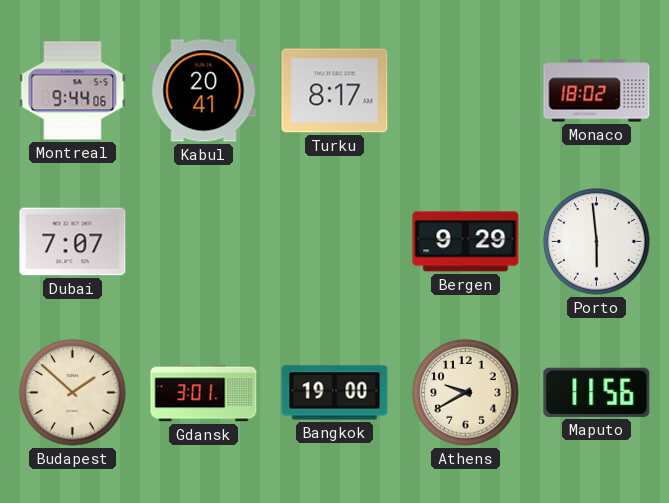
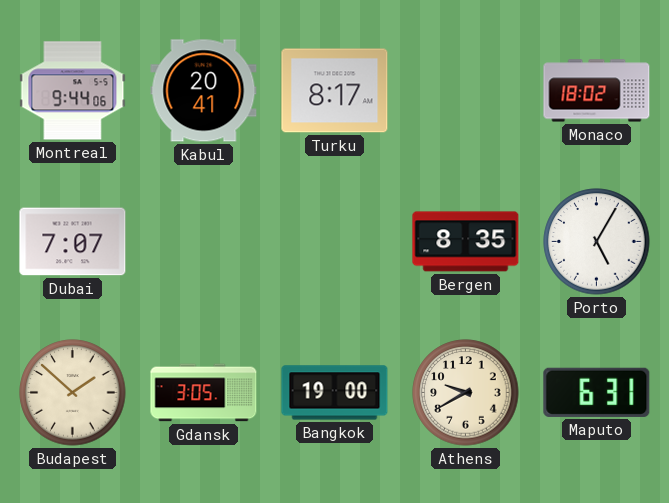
Bergen: 9:29 -> 8:35
Porto: 5:59 -> 5:05
Gdansk: 3:01 -> 3:05
Maputo: 11:56 -> 6:31
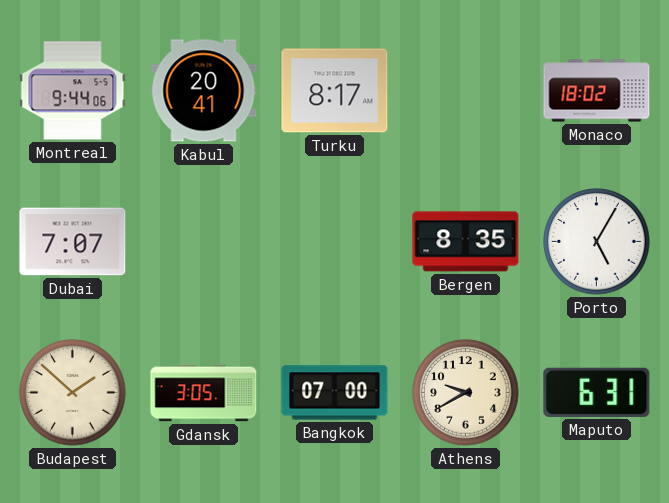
Bangkok: 19:00 -> 07:00
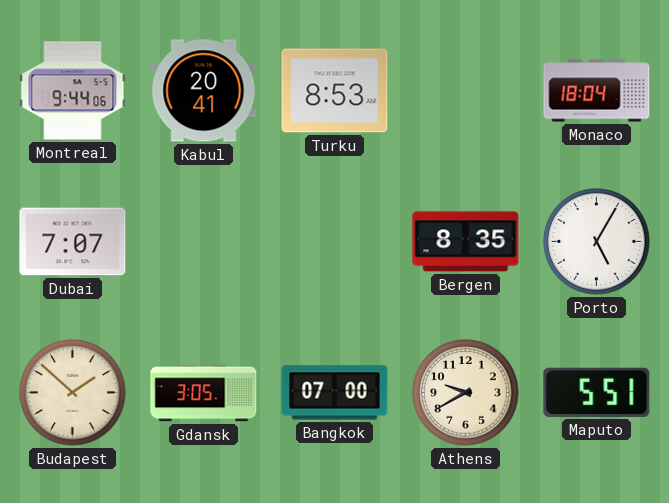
Turku: 8:17 -> 8:53
Monaco: 18:02 -> 18:04
Maputo: 6:31 -> 5:51
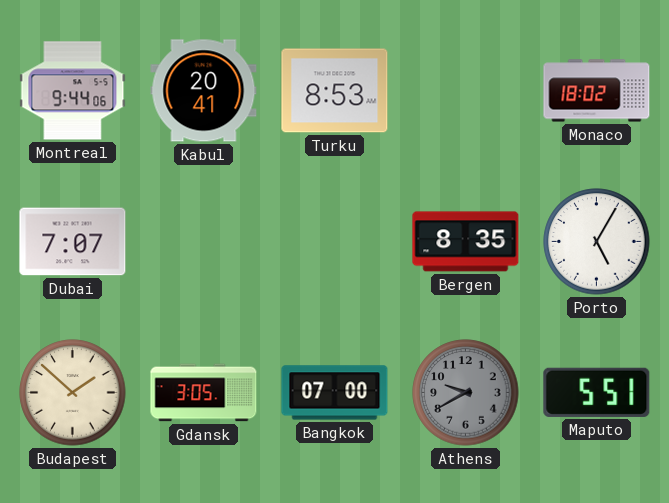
Monaco: 18:04 -> 18:02
Athens dial: cream -> grey
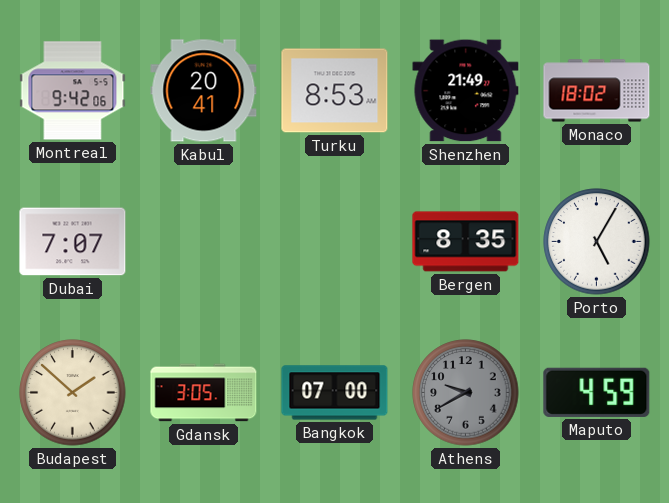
Montreal: 9:44 -> 9:42
Shenzhen: none -> 21:49
Maputo: 5:51 -> 4:59
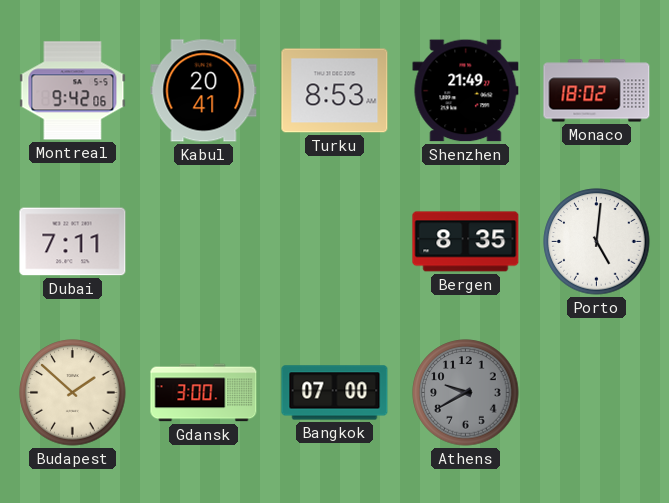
Dubai: 7:07 -> 7:11
Porto: 5:05 -> 5:01
Gdansk: 3:05 -> 3:00
Maputo: 4:59 -> none
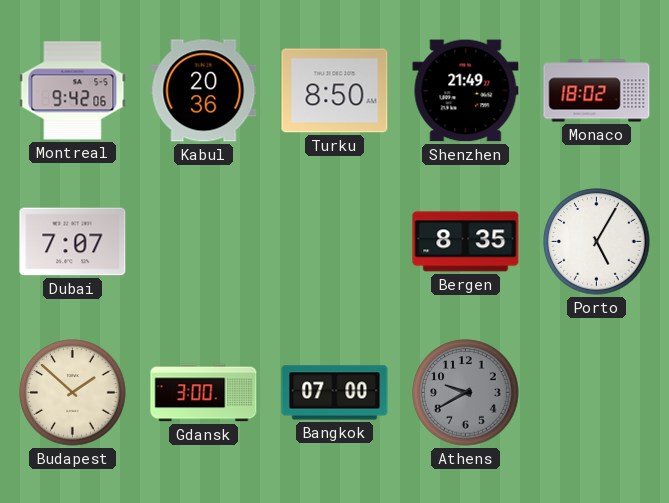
Kabul: 20:41 -> 20:36
Turku: 8:53 -> 8:50
Dubai: 7:11 -> 7:07
Porto: 5:01 -> 5:05
